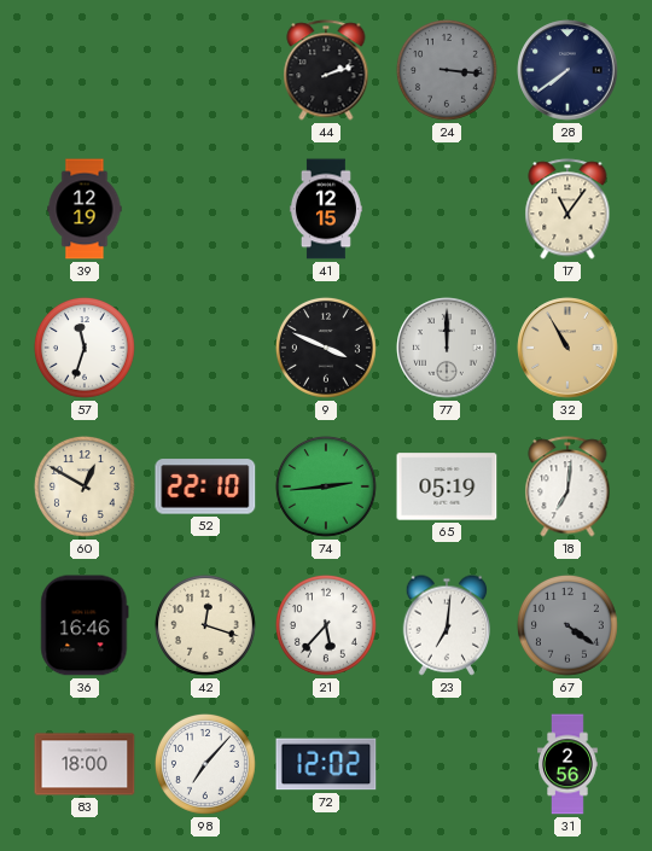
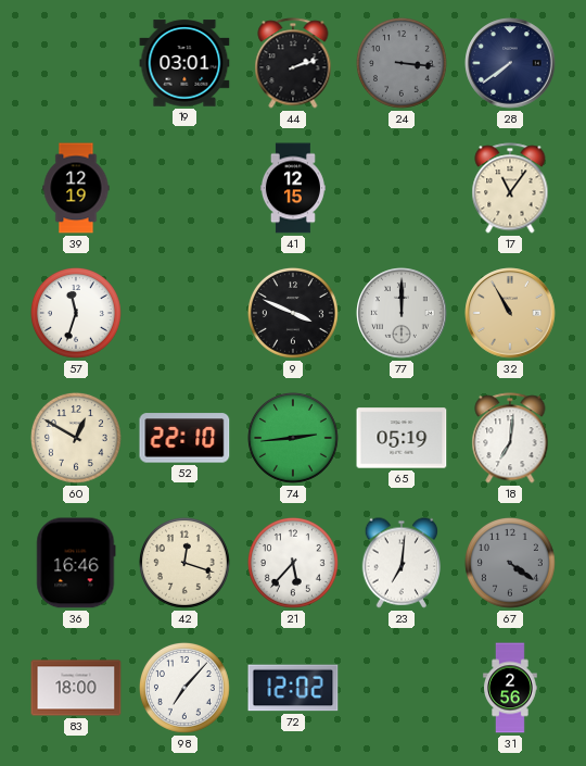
19: none -> 03:01
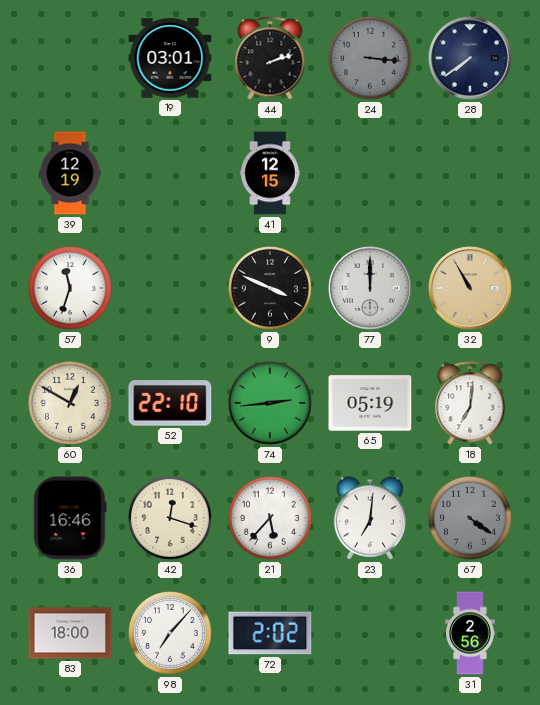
17: 11:06 -> none
72: 12:02 -> 2:02
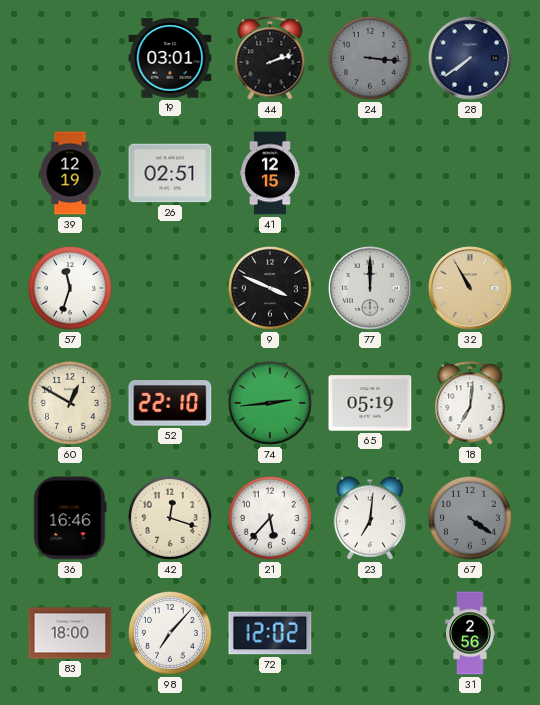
26: none -> 02:51
72: 2:02 -> 12:02
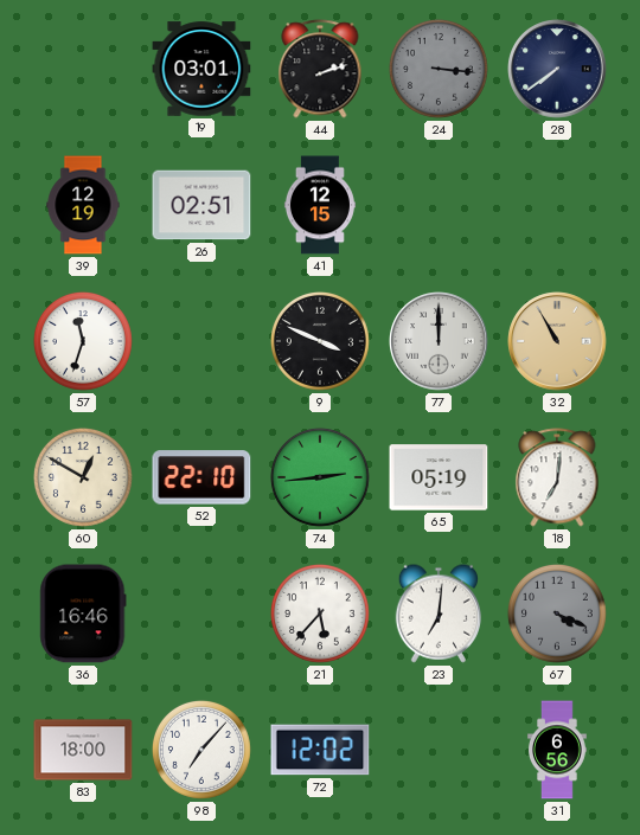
42: 12:18 -> none
67: 4:21 -> 4:19
31: 2:56 -> 6:56
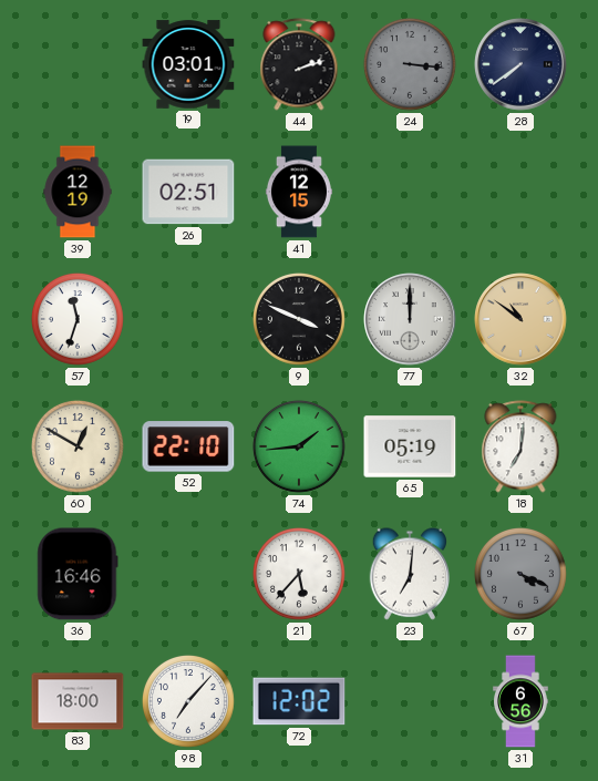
32: 10:55 -> 10:51
74: 2:44 -> 1:44
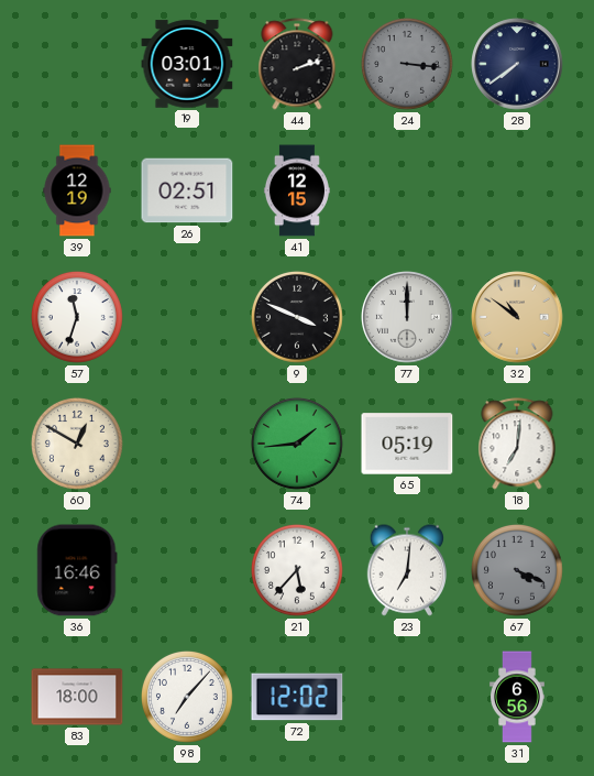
52: 22:10 -> none
